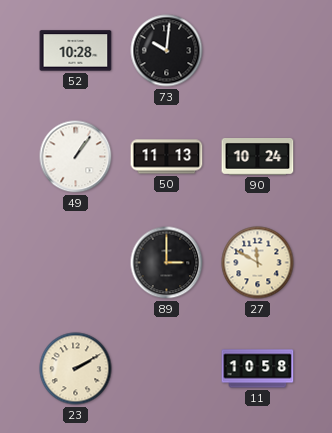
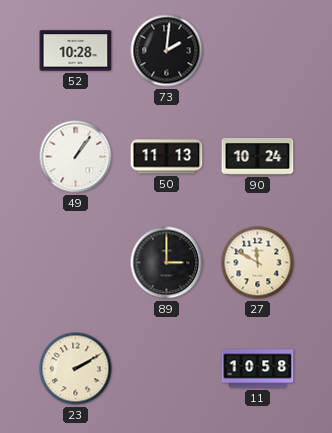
73: 10:01 -> 2:01
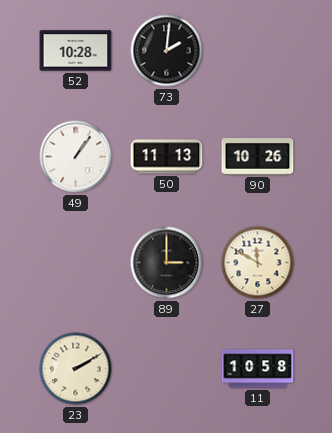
90: 10:24 -> 10:26
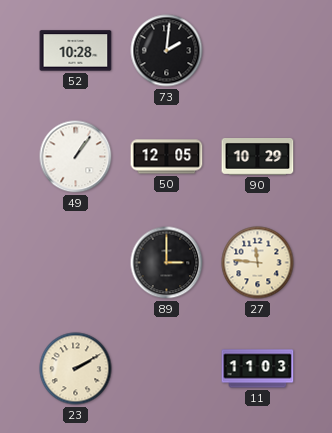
50: 11:13 -> 12:05
90: 10:26 -> 10:29
27: 11:50 -> 11:46
11: 10:58 -> 11:03
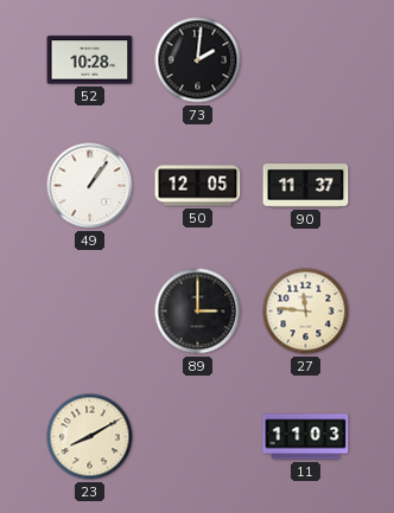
90: 10:29 -> 11:37
23: 2:10 -> 8:10
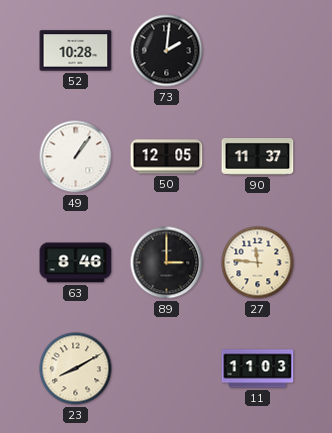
63: none -> 8:46
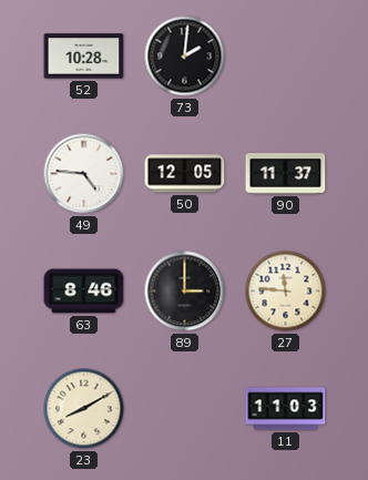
49: 1:06 -> 4:46
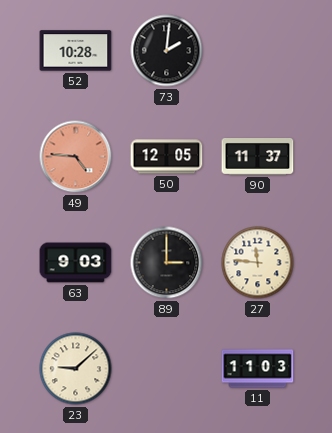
49 dial: white -> salmon
63: 8:46 -> 9:03
23: 8:10 -> 9:08
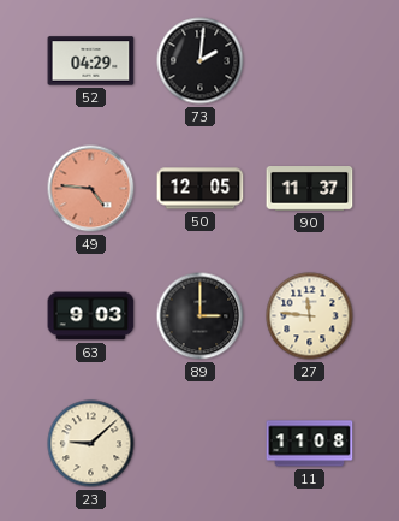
52: 10:28 -> 04:29
11: 11:03 -> 11:08
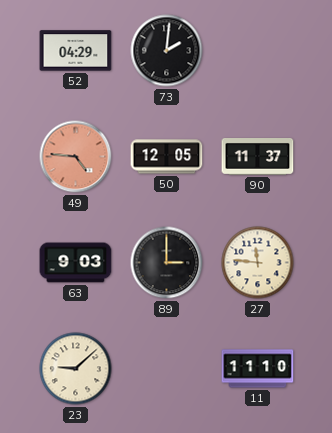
11: 11:08 -> 11:10
